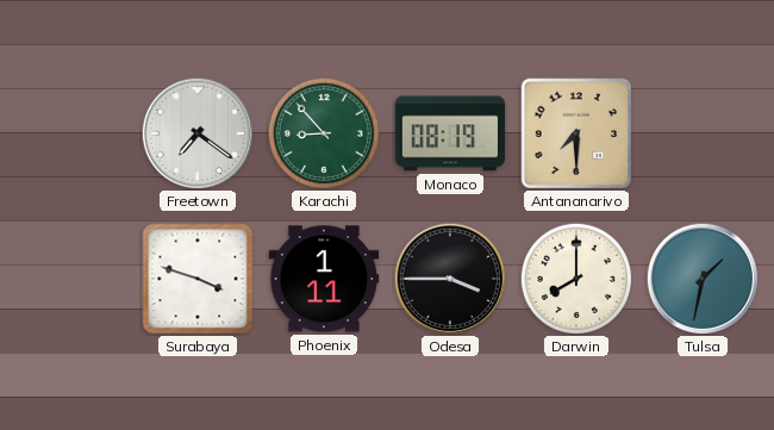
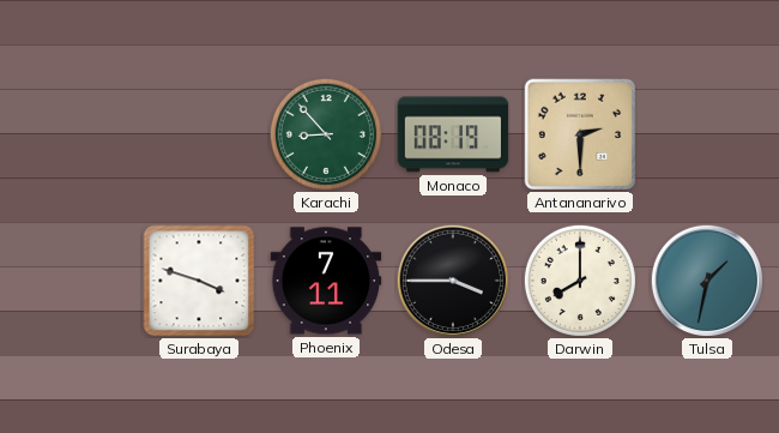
Freetown: 7:21 -> none
Antananarivo: 7:30 -> 2:30
Phoenix: 1:11 -> 7:11
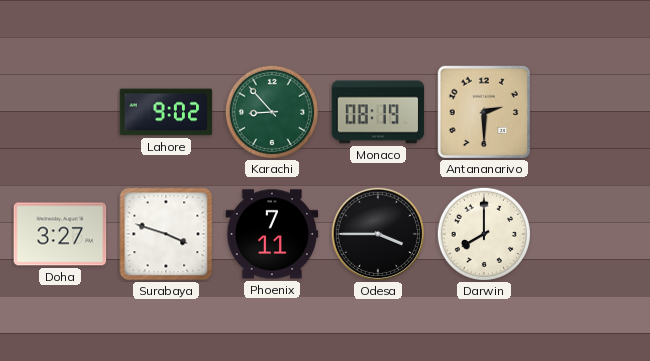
Lahore: none -> 9:02
Doha: none -> 3:27
Tulsa: 1:32 -> none
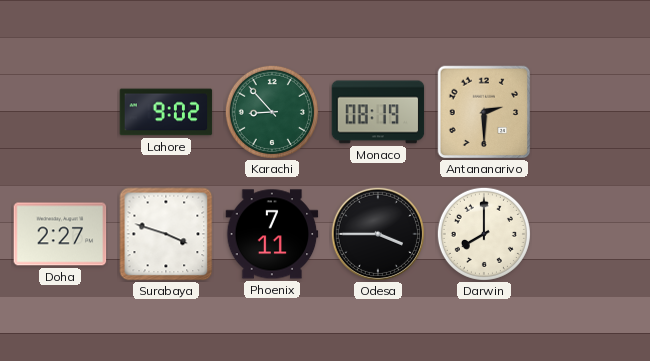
Doha: 3:27 -> 2:27
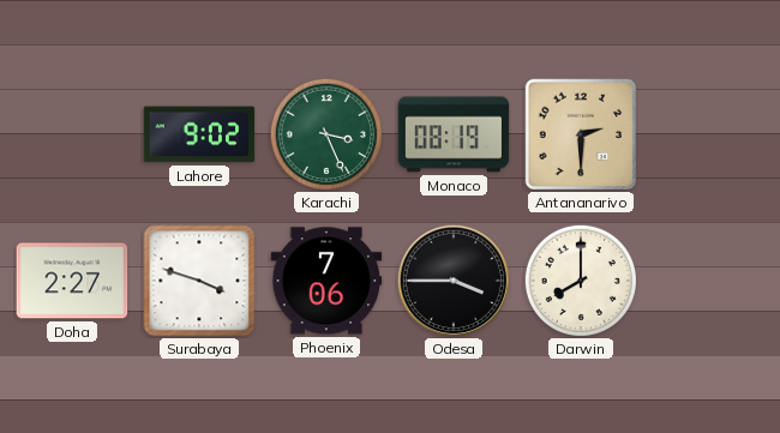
Karachi: 8:53 -> 3:26
Phoenix: 7:11 -> 7:06
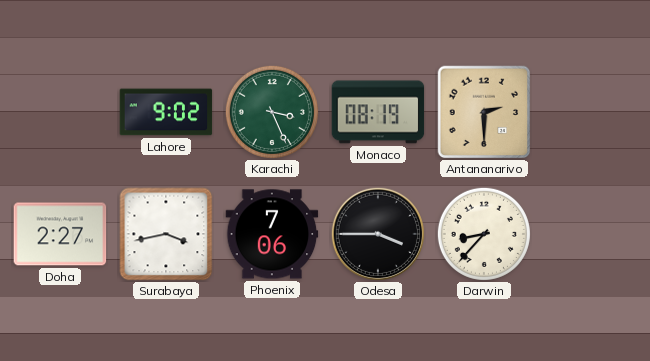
Surabaya: 3:48 -> 3:43
Darwin: 8:00 -> 8:37
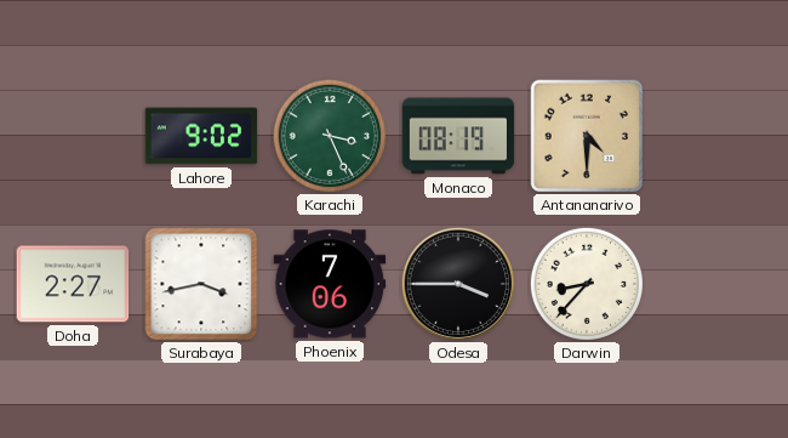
Antananarivo: 2:30 -> 4:30
